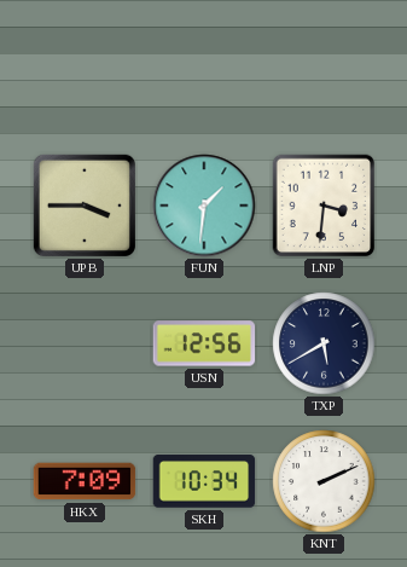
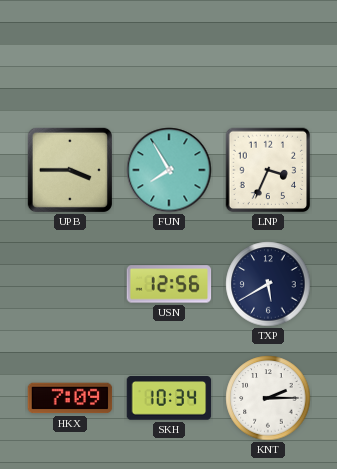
FUN: 1:31 -> 7:55
LNP: 3:31 -> 3:34
KNT: 2:11 -> 2:15
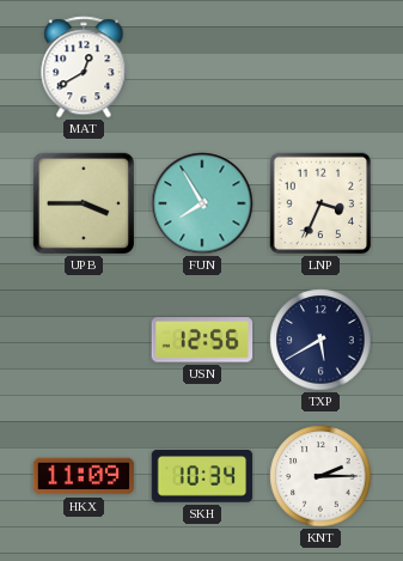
MAT: none -> 12:40
HKX: 7:09 -> 11:09
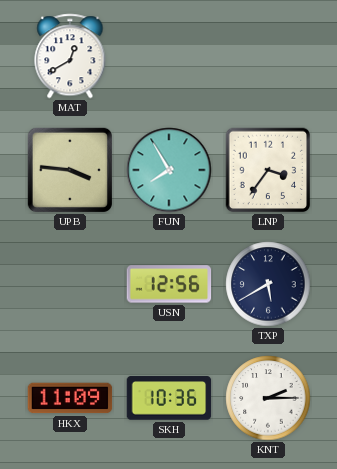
UPB: 3:45 -> 3:46
LNP: 3:34 -> 3:36
SKH: 10:34 -> 10:36
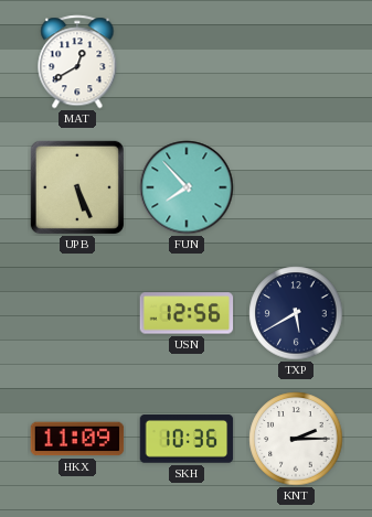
UPB: 3:46 -> 5:26
FUN: 7:55 -> 7:53
LNP: 3:36 -> none
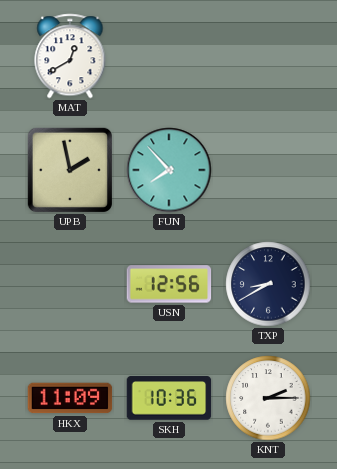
UPB: 5:26 -> 1:58
TXP: 5:40 -> 8:40
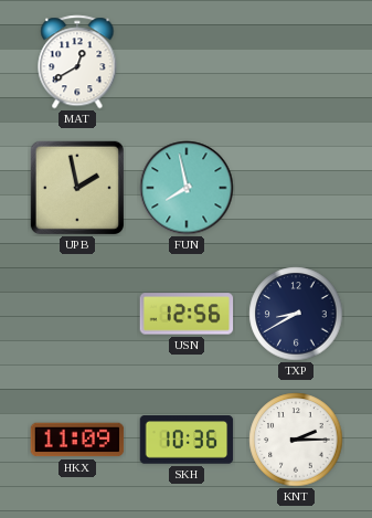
FUN: 7:53 -> 7:58
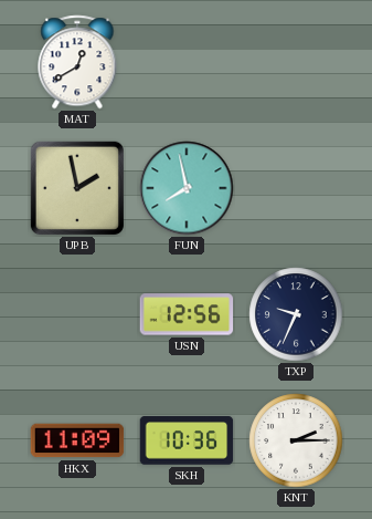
TXP: 8:40 -> 9:34
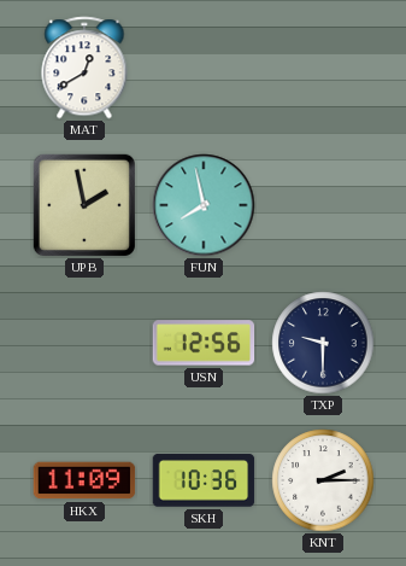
TXP: 9:34 -> 9:30
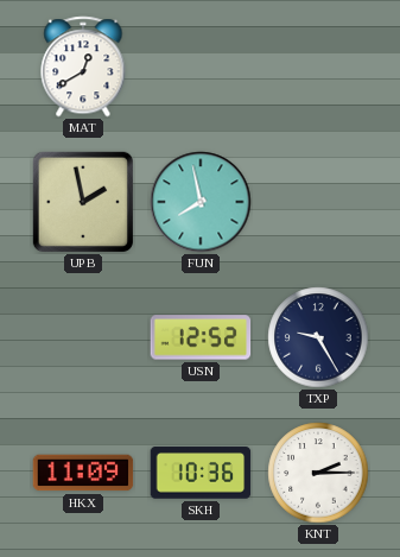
USN: 12:56 -> 12:52
TXP: 9:30 -> 9:25
